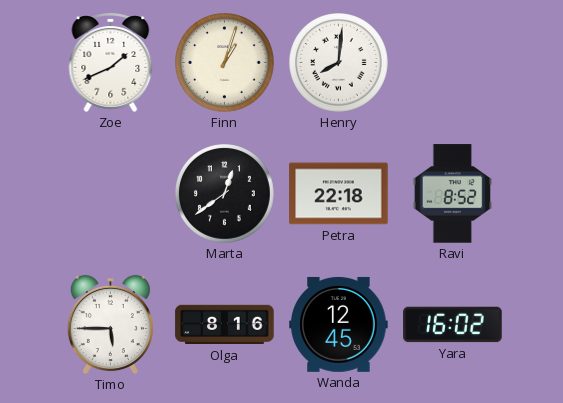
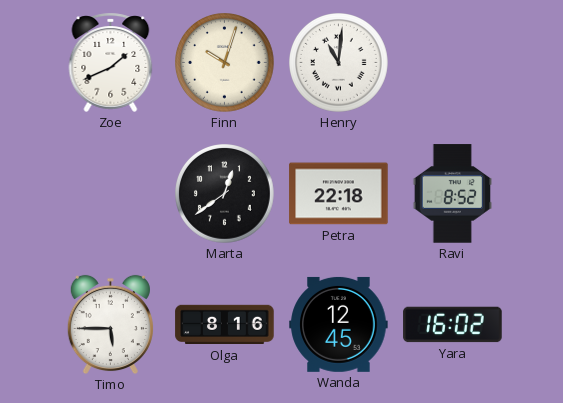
Finn: 1:03 -> 10:03
Henry: 8:01 -> 11:01
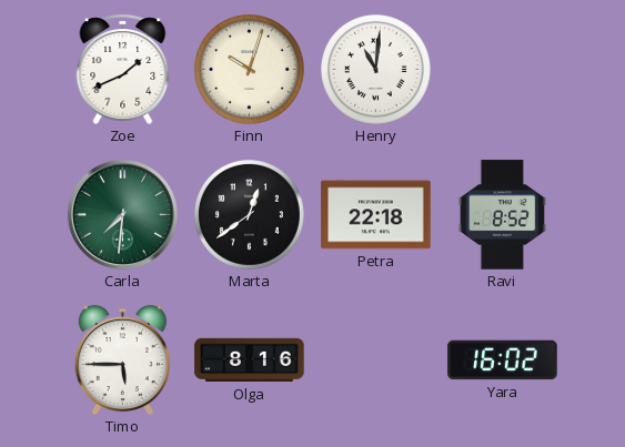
Carla: none -> 7:31
Wanda: 12:45 -> none
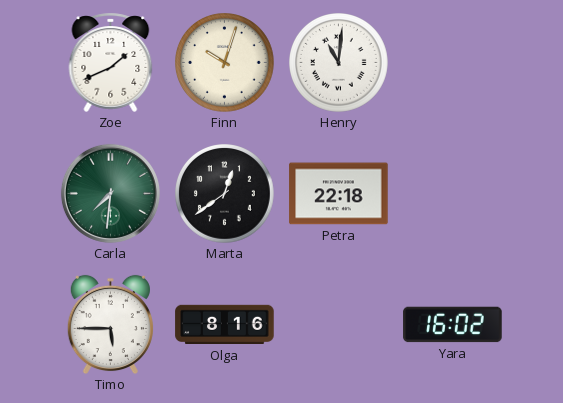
Ravi: 8:52 -> none
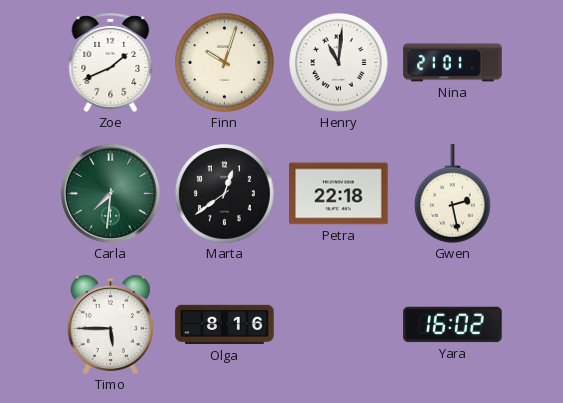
Nina: none -> 21:01
Gwen: none -> 2:28
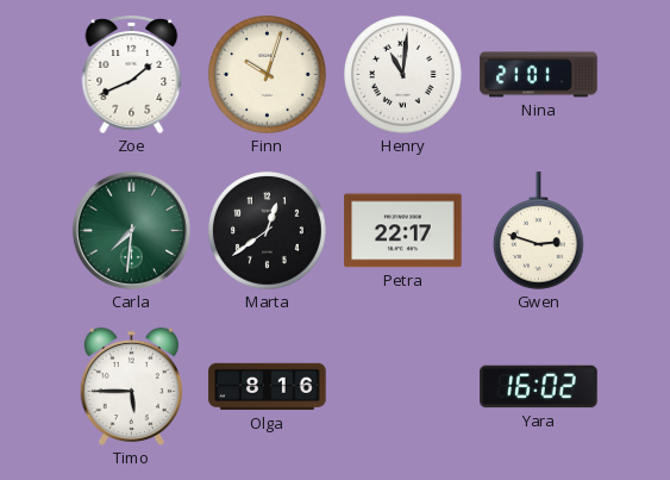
Petra: 22:18 -> 22:17
Gwen: 2:28 -> 2:48
